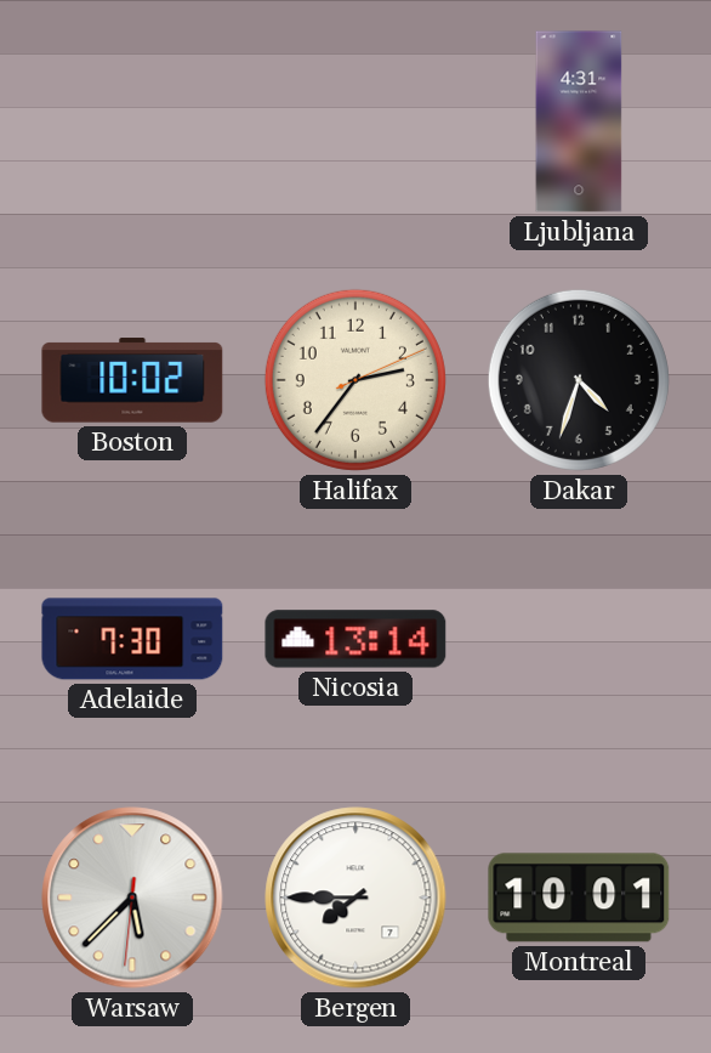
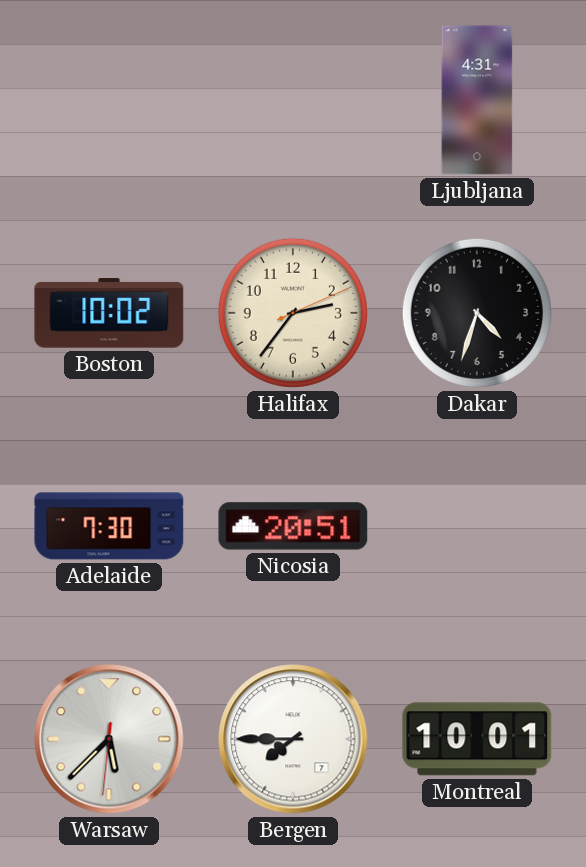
Nicosia: 13:14 -> 20:51
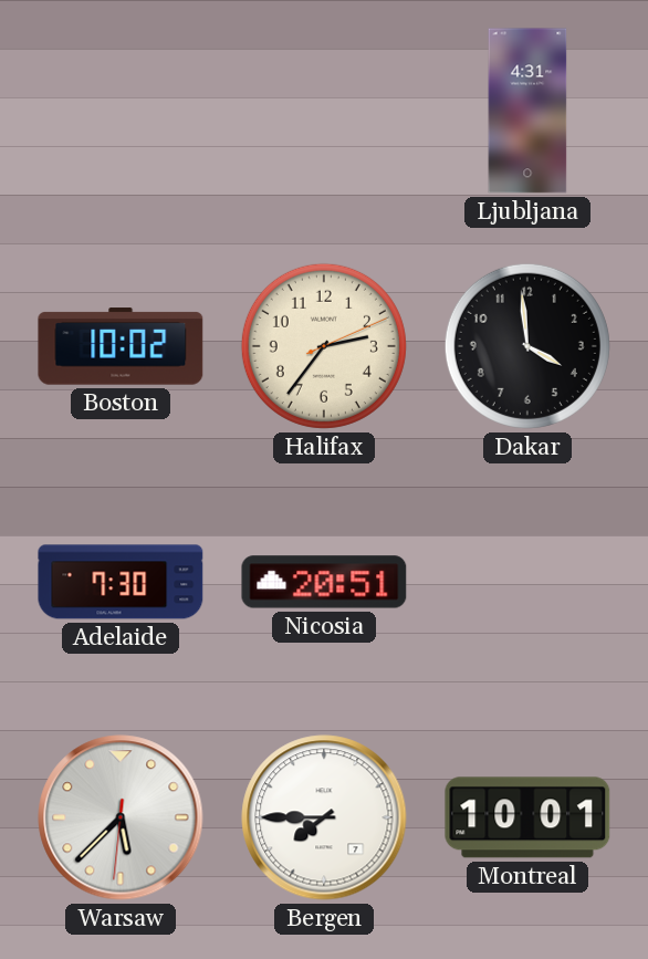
Dakar: 4:33 -> 3:59
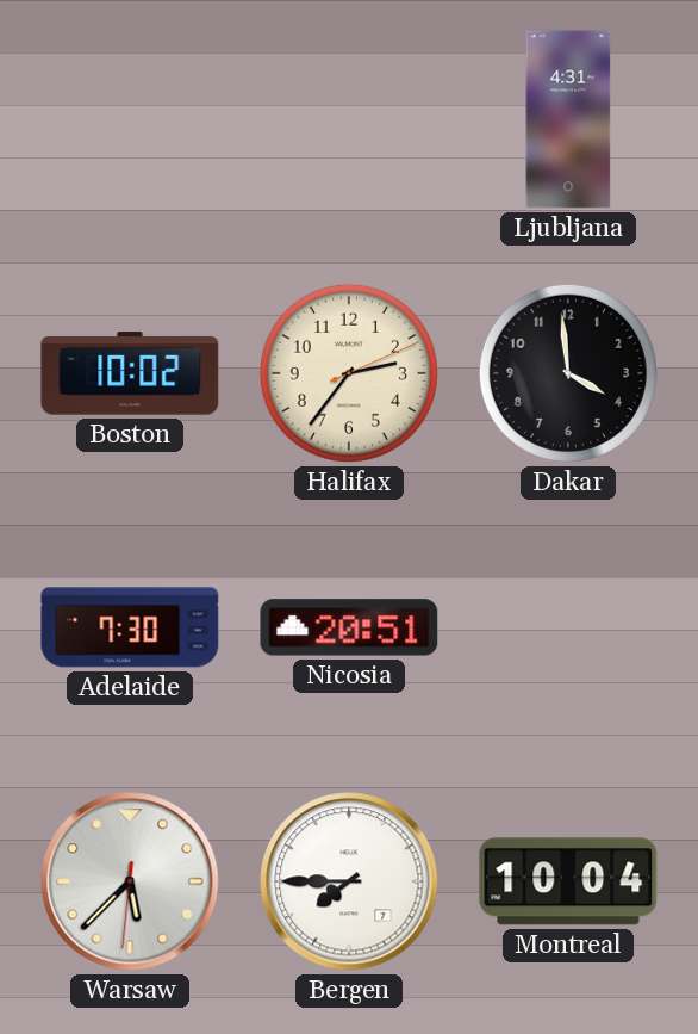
Montreal: 10:01 -> 10:04
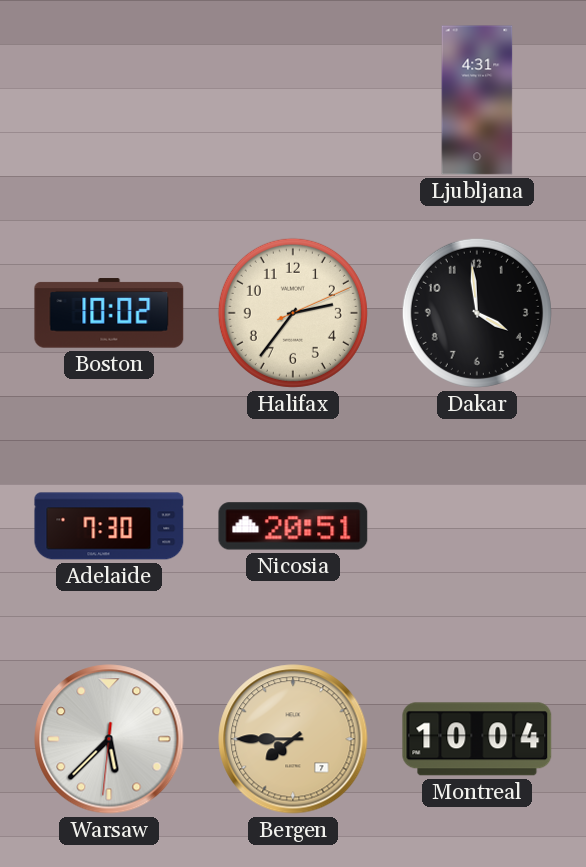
Bergen dial: white -> champagne
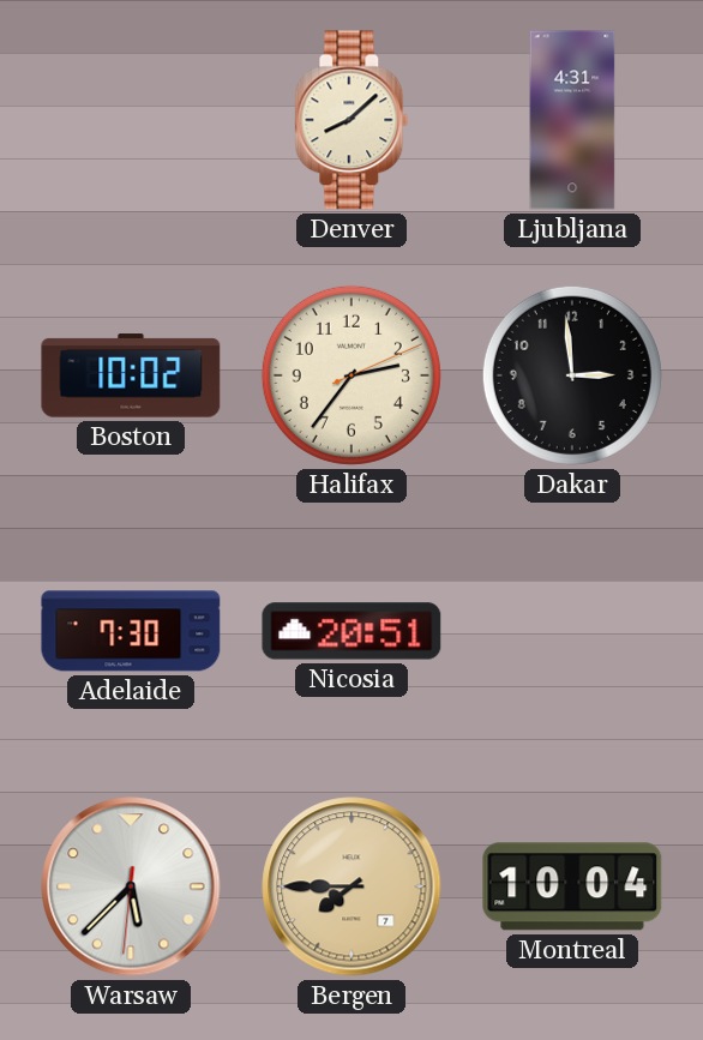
Denver: none -> 8:08
Dakar: 3:59 -> 2:59
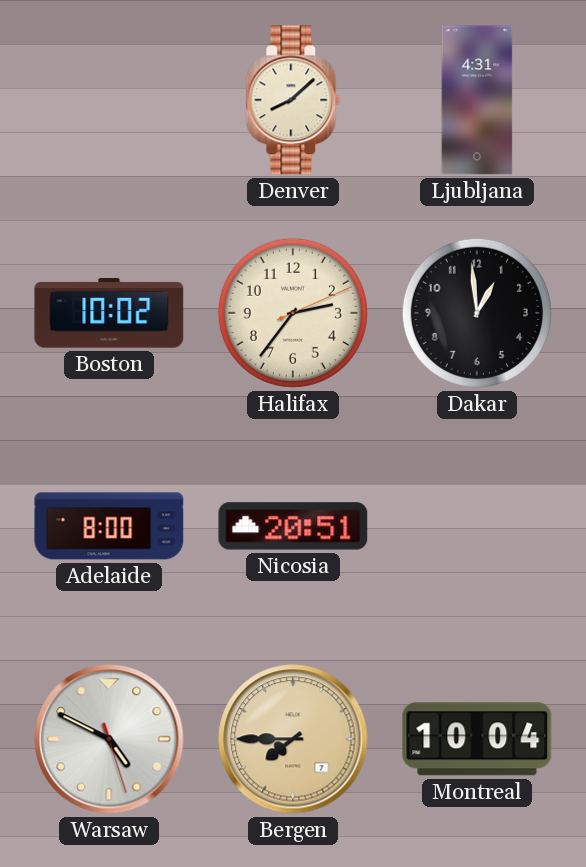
Dakar: 2:59 -> 12:59
Adelaide: 7:30 -> 8:00
Warsaw: 5:37 -> 4:49
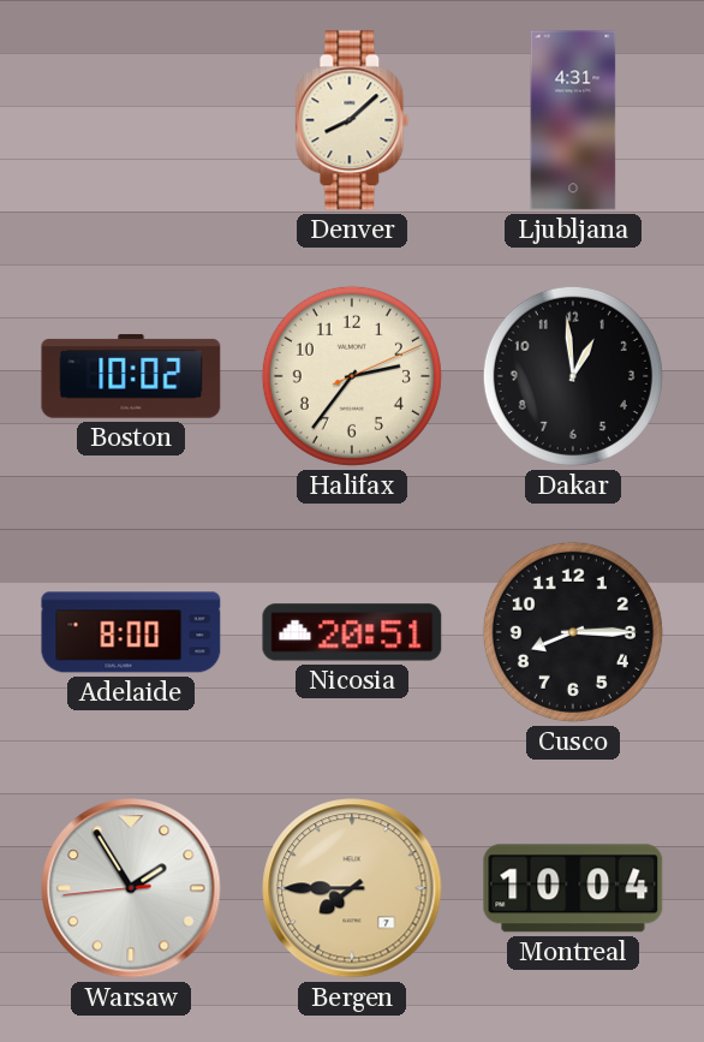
Cusco: none -> 8:15
Warsaw: 4:49 -> 1:54
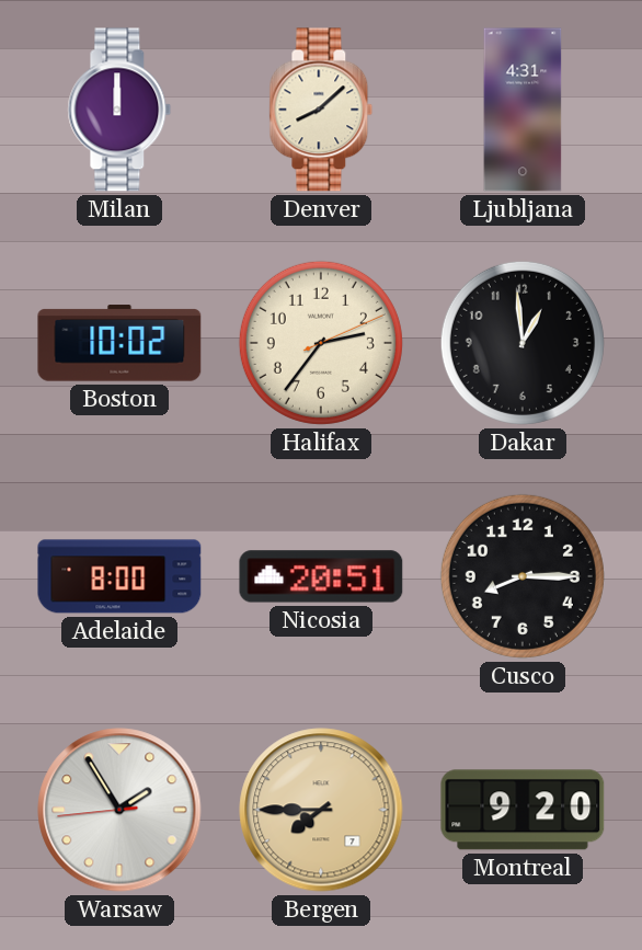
Milan: none -> 12:00
Montreal: 10:04 -> 9:20
